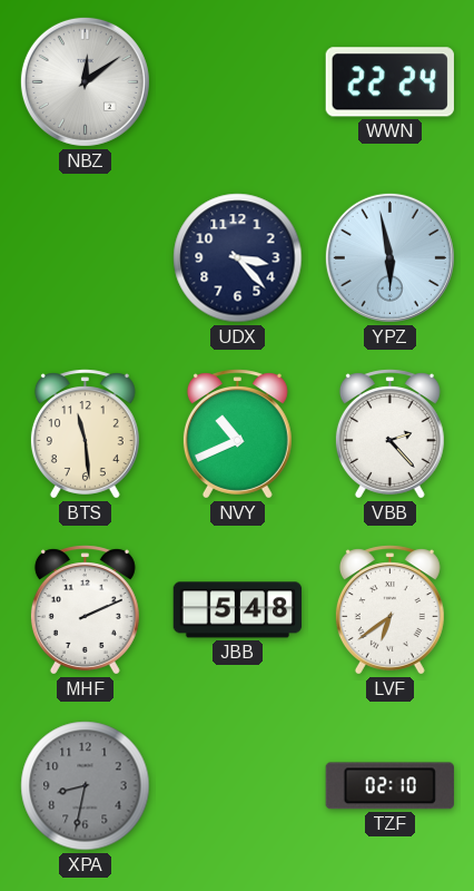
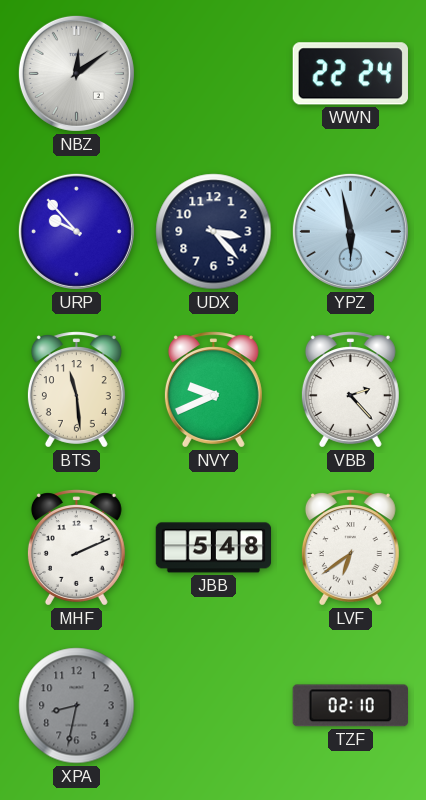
URP: none -> 9:53
NVY: 10:41 -> 9:41
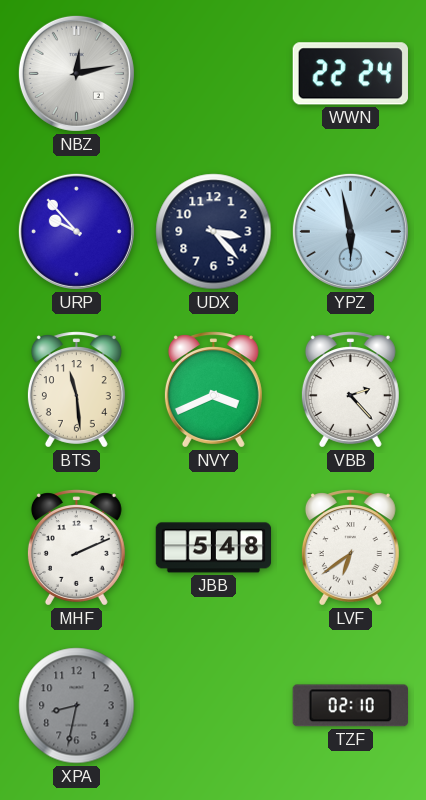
NBZ: 12:09 -> 12:13
NVY: 9:41 -> 3:41
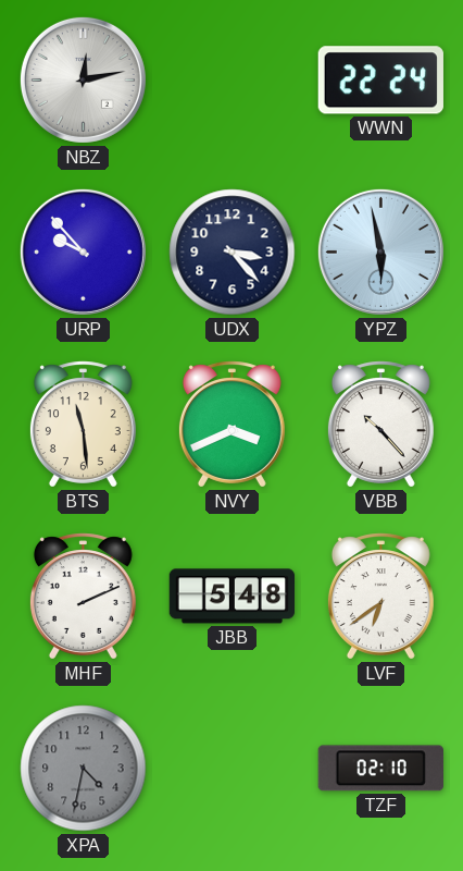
VBB: 2:23 -> 10:23
XPA: 8:32 -> 4:32
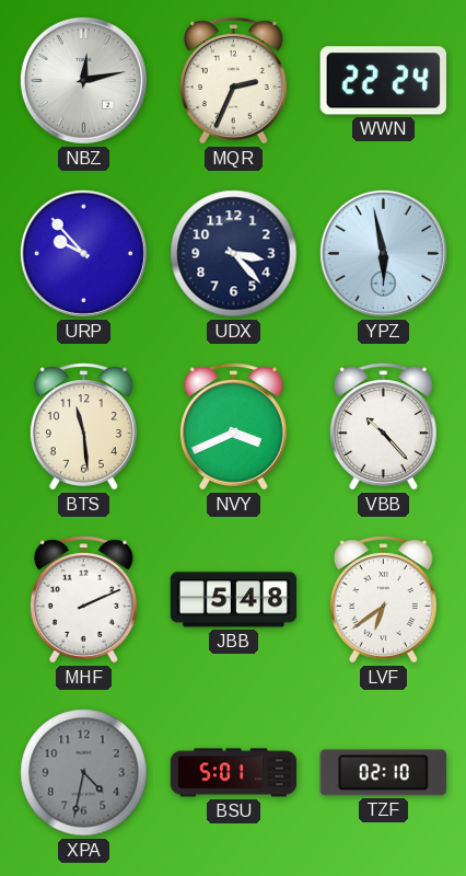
MQR: none -> 2:34
BSU: none -> 5:01
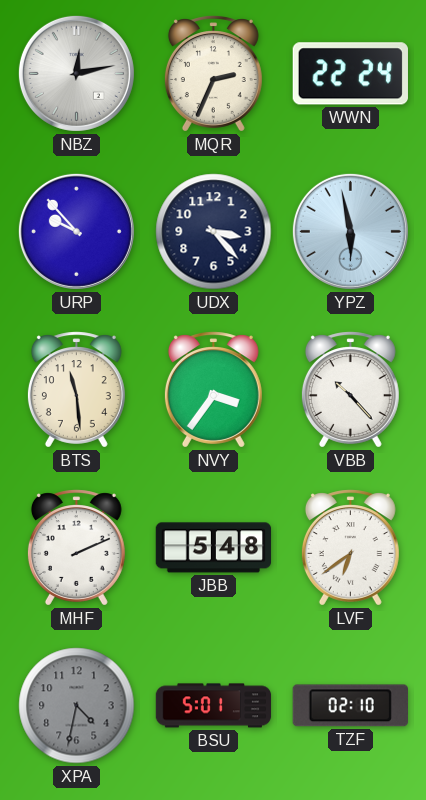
NVY: 3:41 -> 3:36
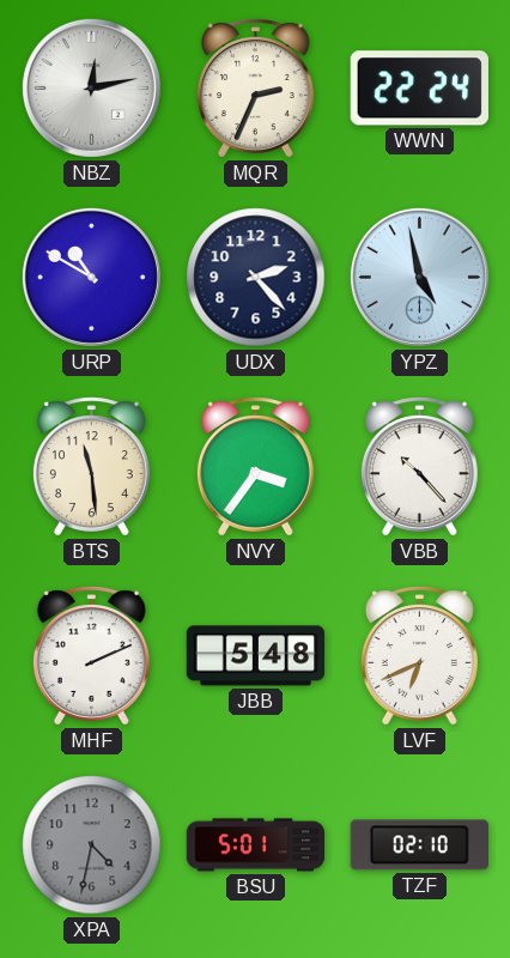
URP: 9:53 -> 10:50
UDX: 3:23 -> 2:23
YPZ: 5:58 -> 4:58
LVF: 6:39 -> 6:41
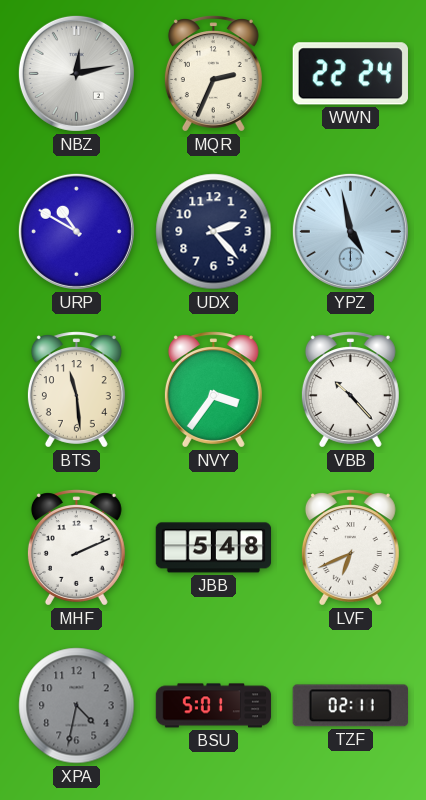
TZF: 02:10 -> 02:11
